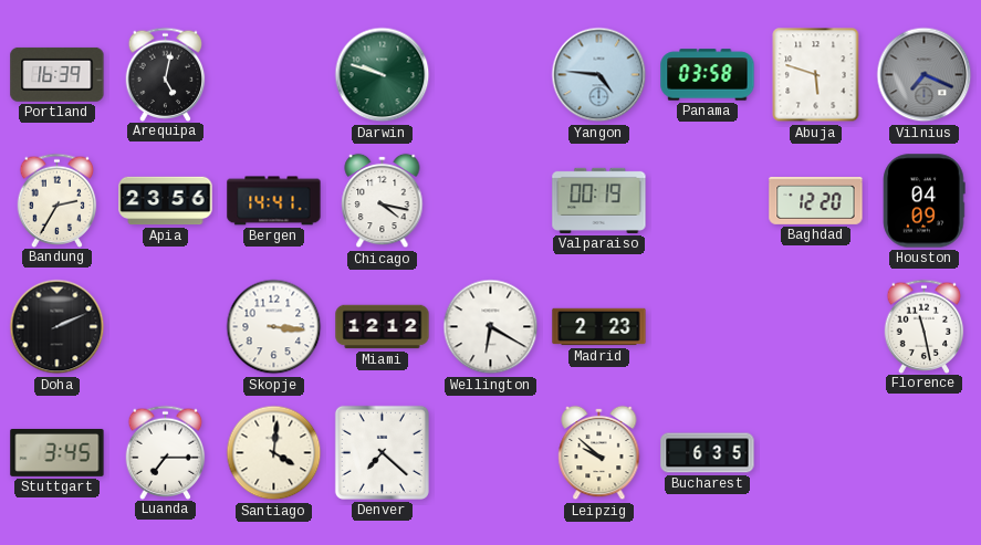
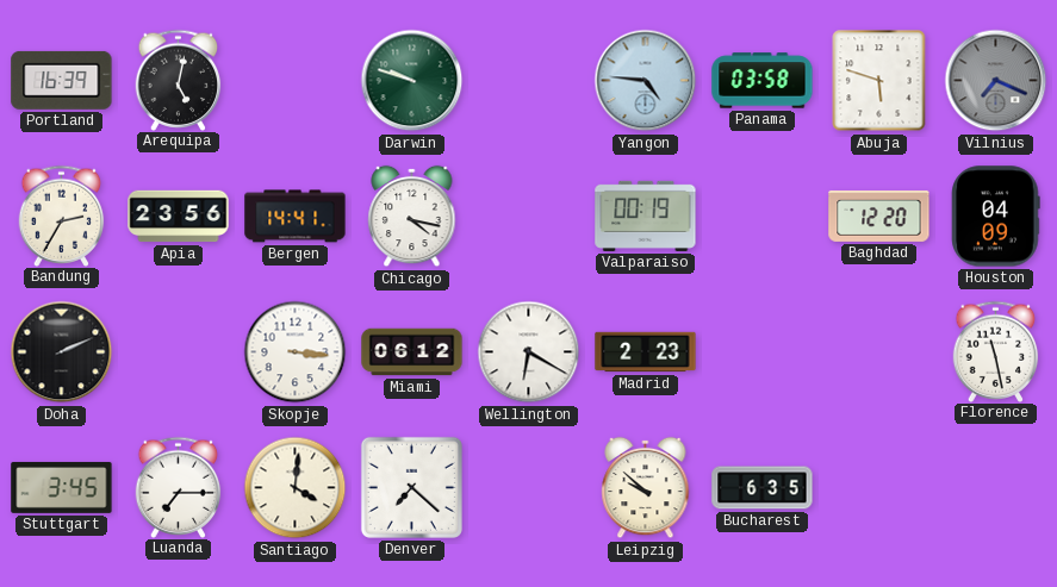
Miami: 12:12 -> 06:12
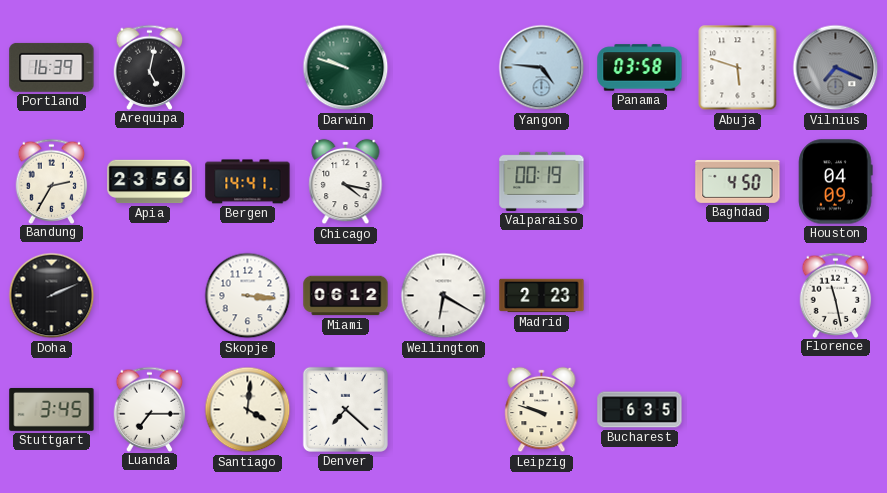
Baghdad: 12:20 -> 4:50
Leipzig: 9:52 -> 9:48
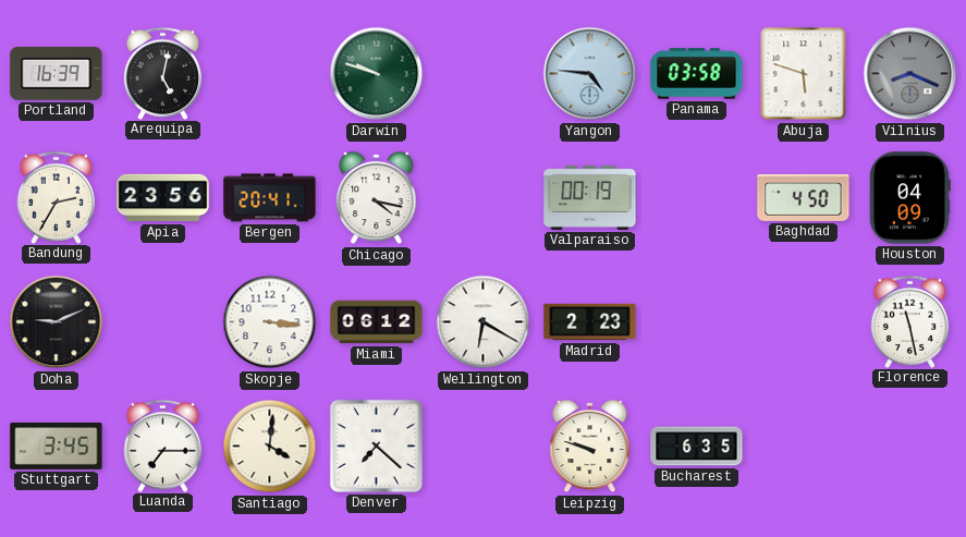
Vilnius: 7:19 -> 8:19
Bergen: 14:41 -> 20:41
Doha: 2:11 -> 9:11
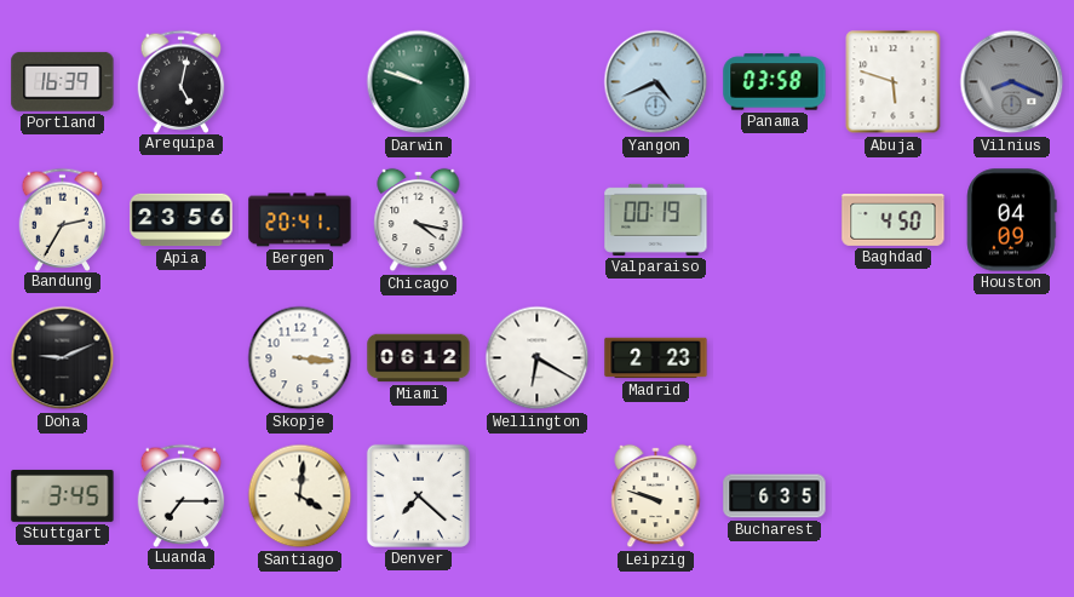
Yangon: 4:46 -> 4:41
Florence: 11:28 -> none
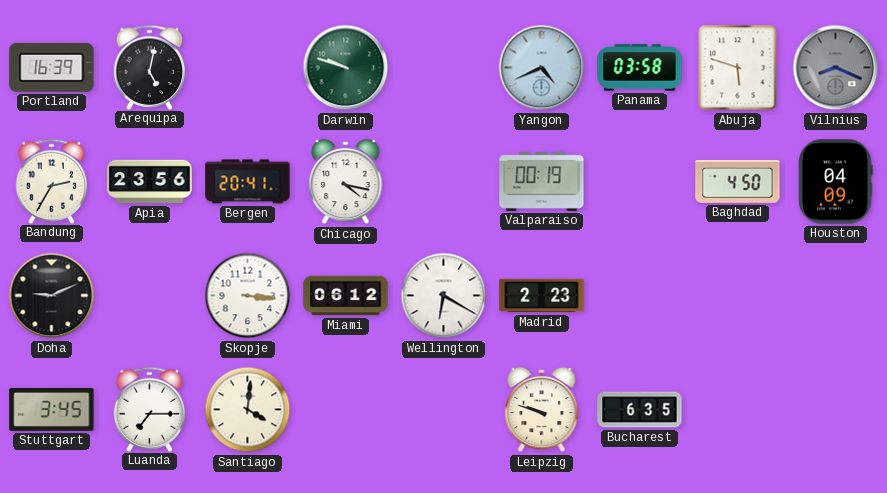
Denver: 7:22 -> none
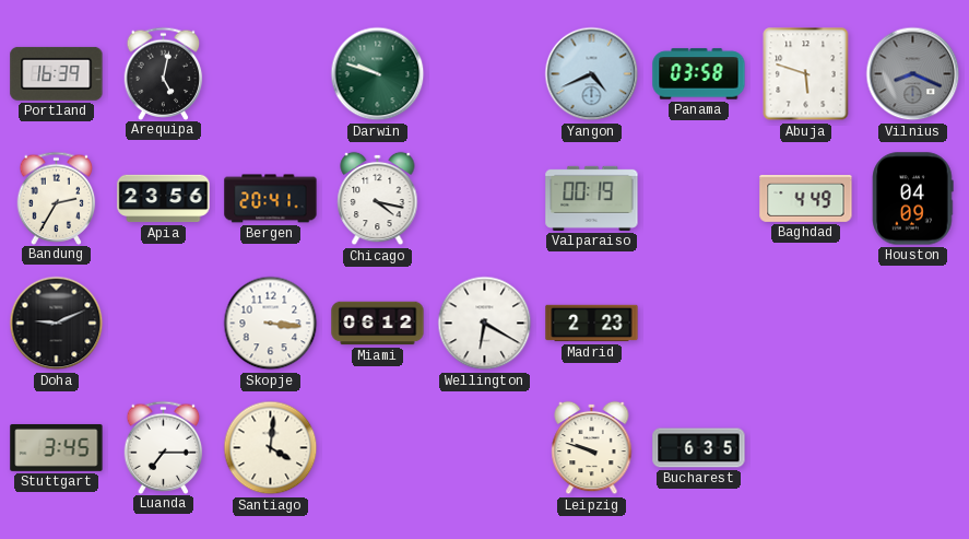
Baghdad: 4:50 -> 4:49
